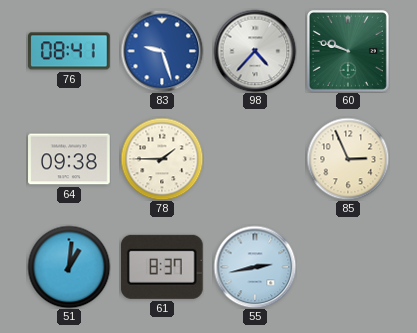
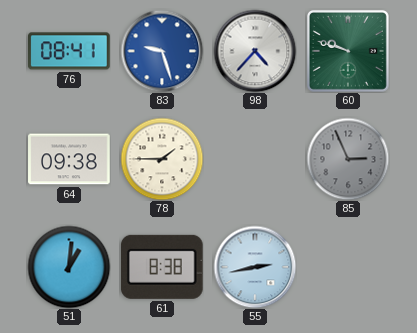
85 dial: cream -> grey
61: 8:37 -> 8:38
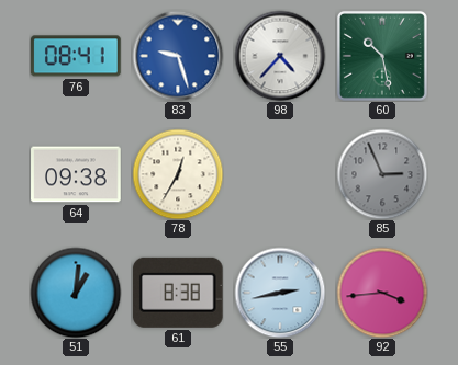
60: 9:48 -> 10:28
78: 1:45 -> 12:35
92: none -> 3:44
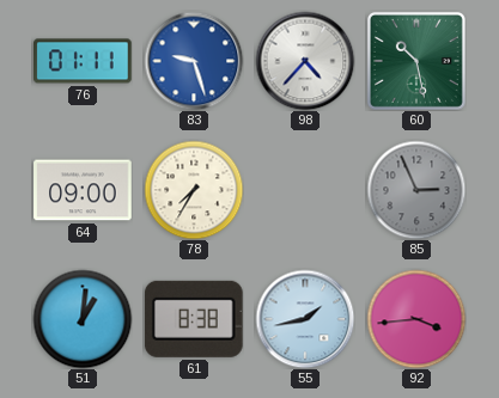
76: 08:41 -> 01:11
64: 09:38 -> 09:00
78: 12:35 -> 7:35
55: 2:43 -> 1:43
